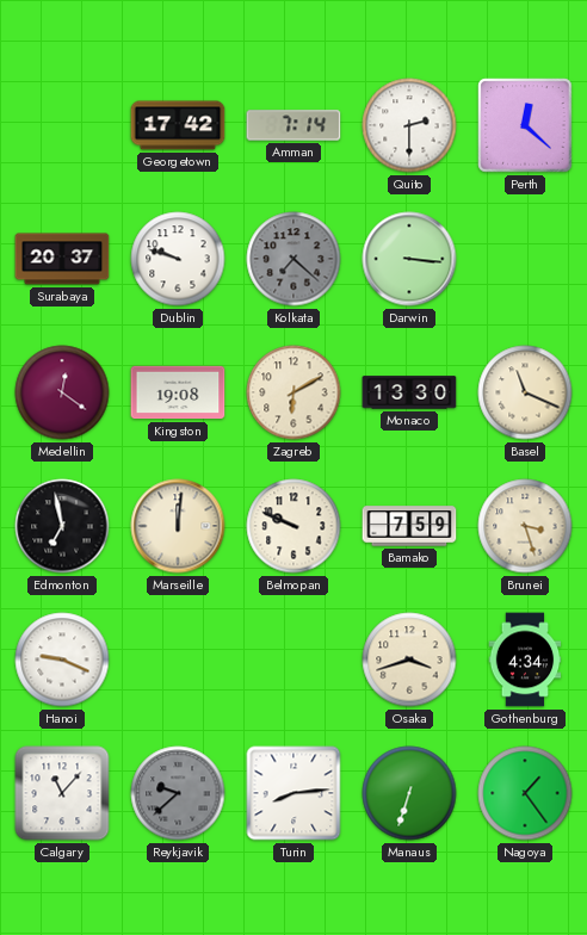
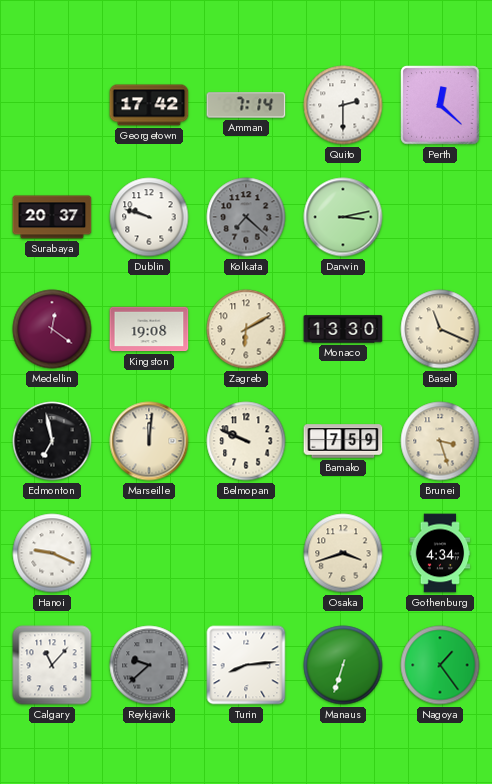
Darwin: 3:16 -> 3:13
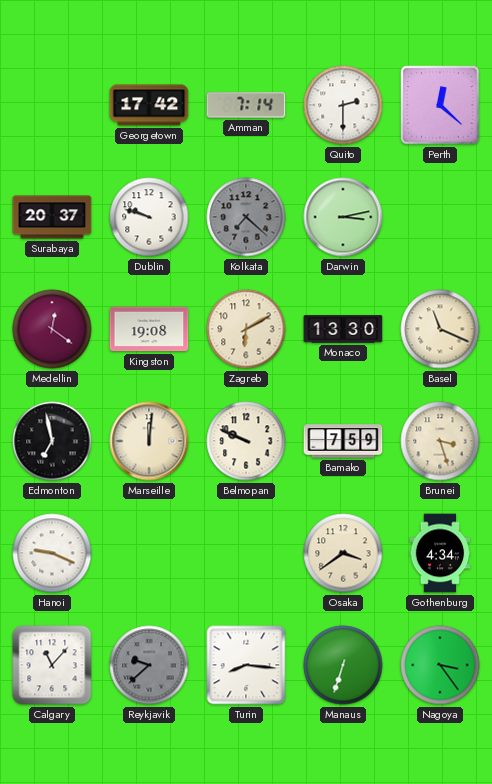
Osaka: 3:42 -> 3:39
Turin: 8:14 -> 8:16
Nagoya: 1:24 -> 3:24
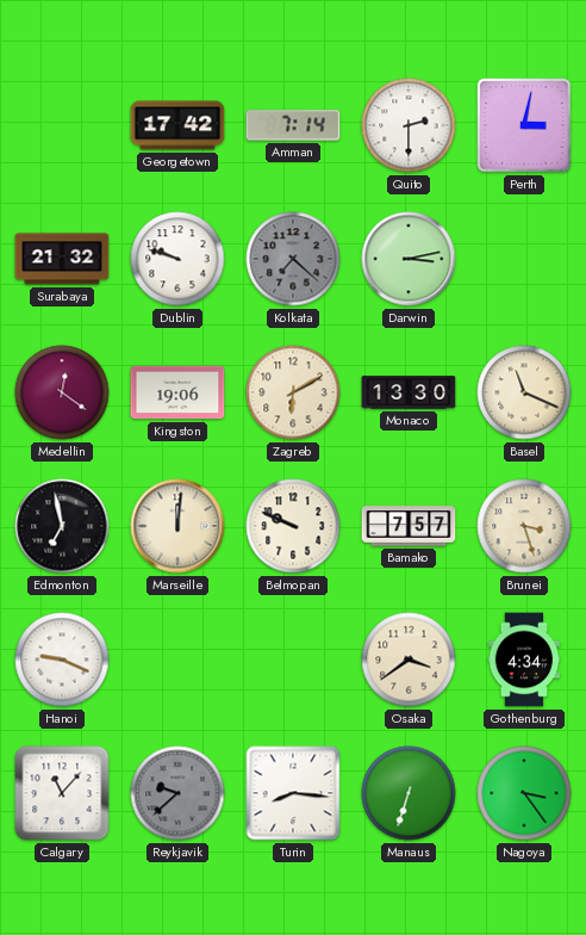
Perth: 12:22 -> 3:02
Surabaya: 20:37 -> 21:32
Kingston: 19:08 -> 19:06
Bamako: 7:59 -> 7:57
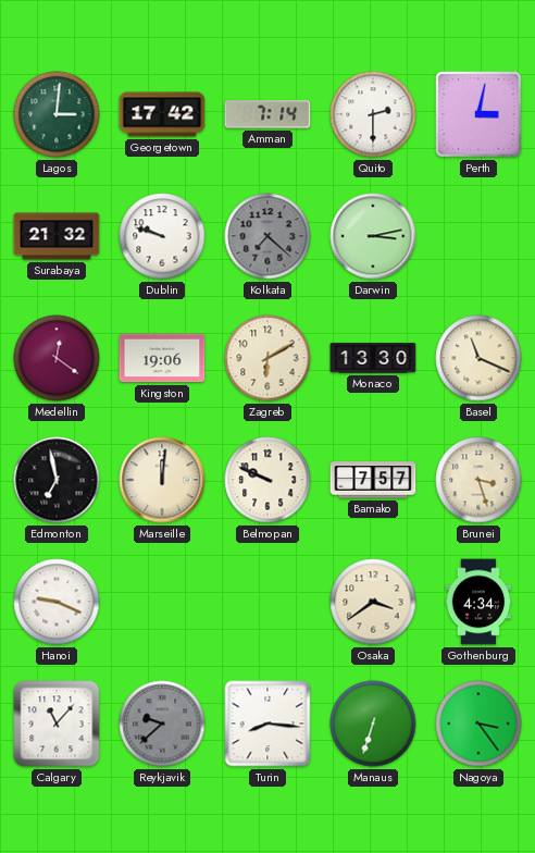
Lagos: none -> 3:01
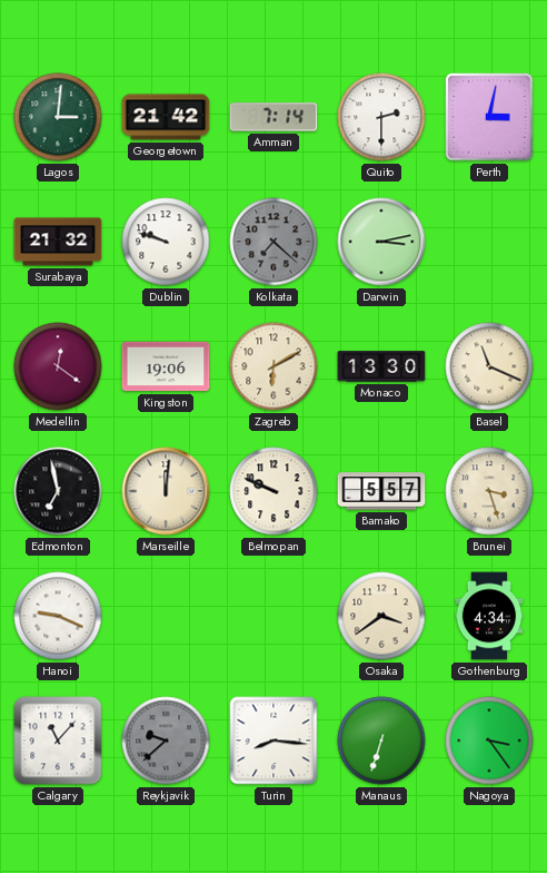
Georgetown: 17:42 -> 21:42
Bamako: 7:57 -> 5:57
